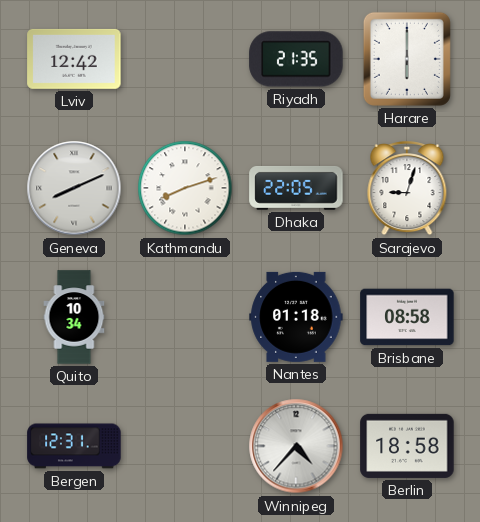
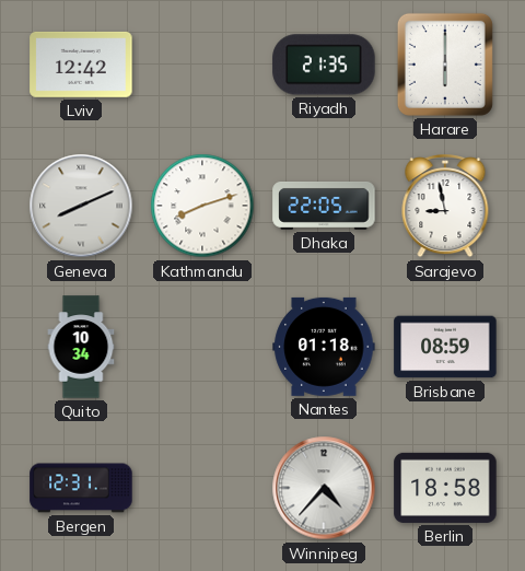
Sarajevo: 9:03 -> 8:58
Brisbane: 08:58 -> 08:59
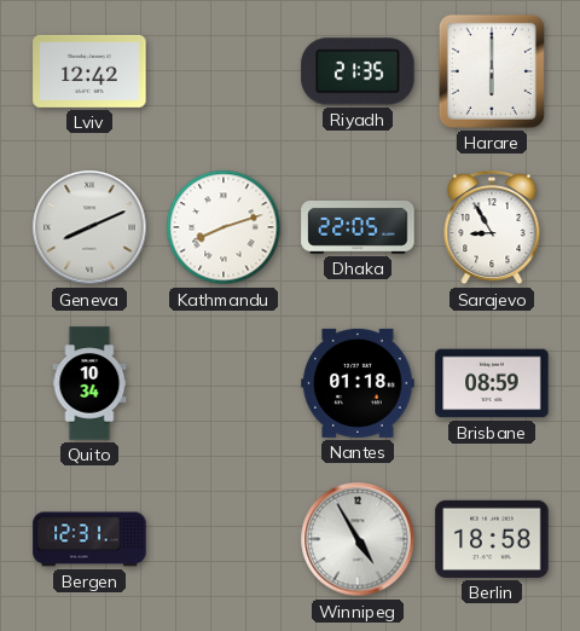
Sarajevo: 8:58 -> 8:55
Winnipeg: 4:37 -> 4:55
